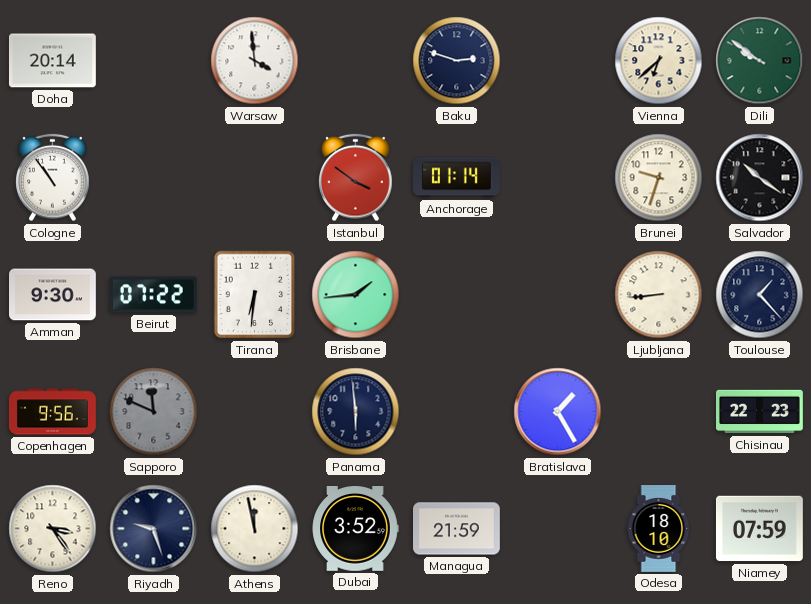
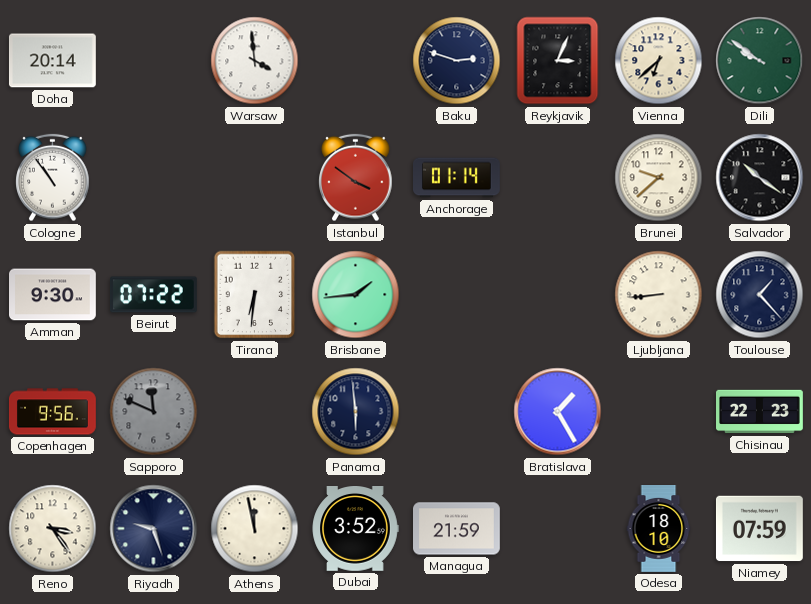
Reykjavik: none -> 3:04
Brunei: 9:33 -> 9:38
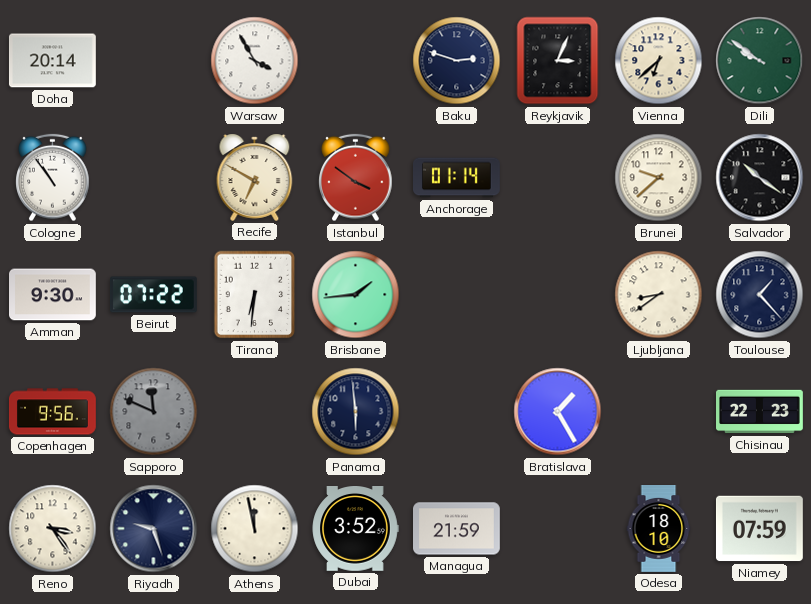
Warsaw: 3:59 -> 3:55
Recife: none -> 6:50
Ljubljana: 8:44 -> 8:39
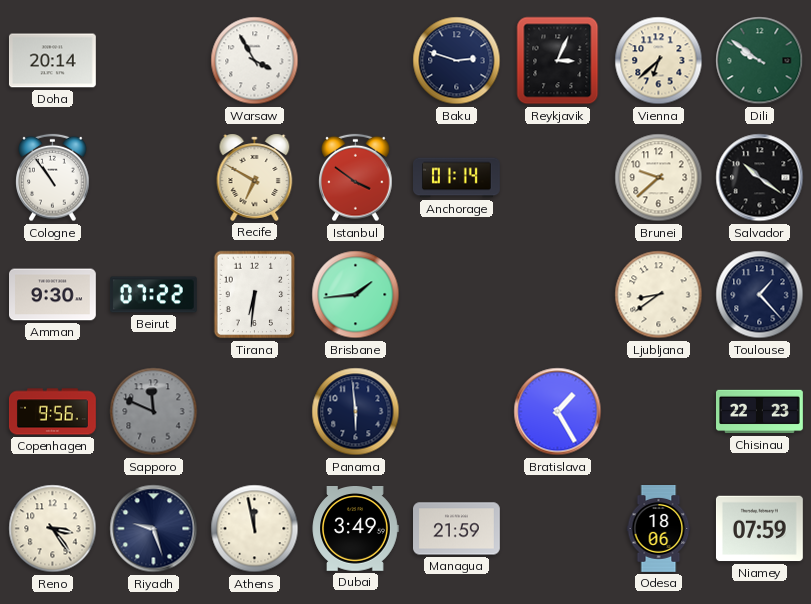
Dubai: 3:52 -> 3:49
Odesa: 18:10 -> 18:06
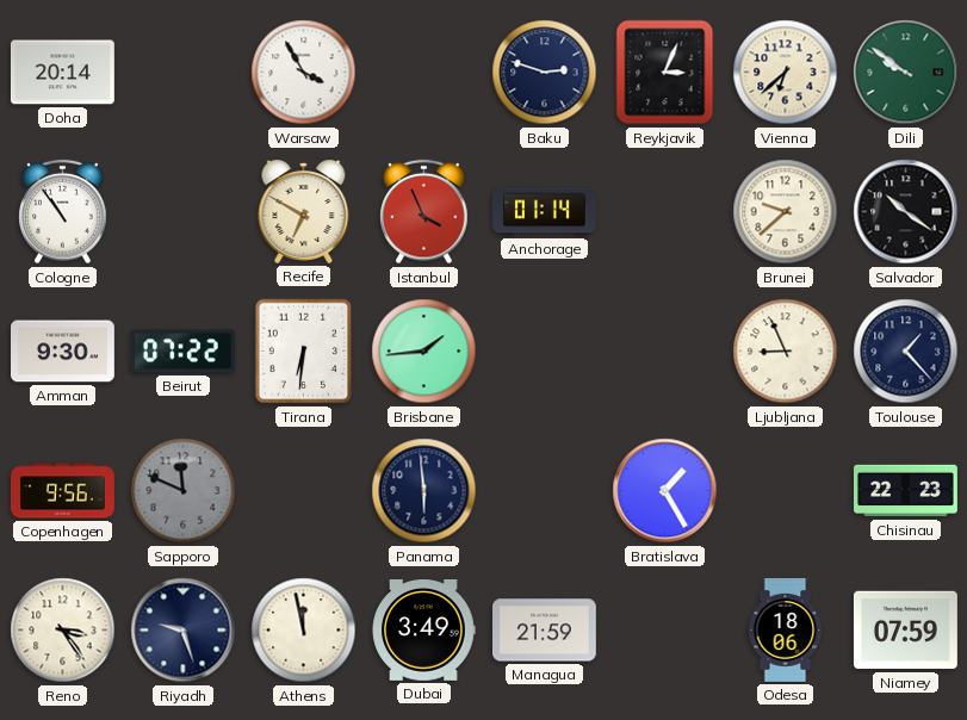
Istanbul: 3:51 -> 3:56
Ljubljana: 8:39 -> 8:56
